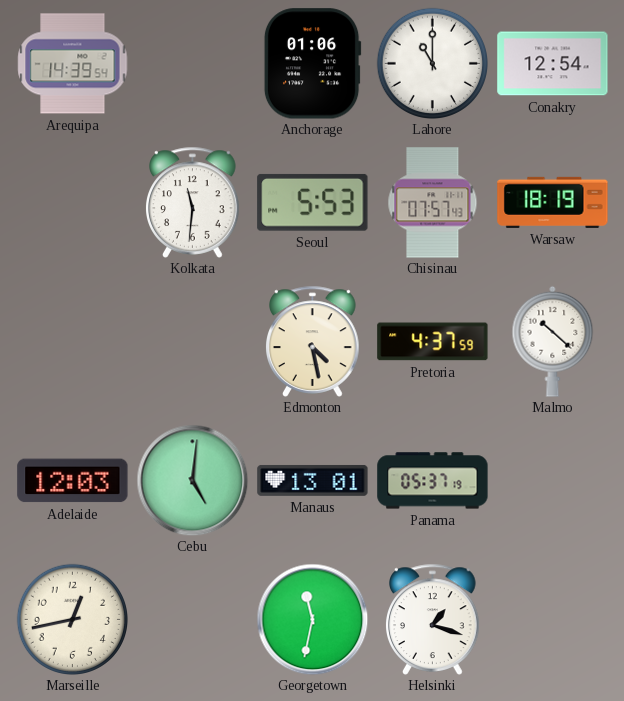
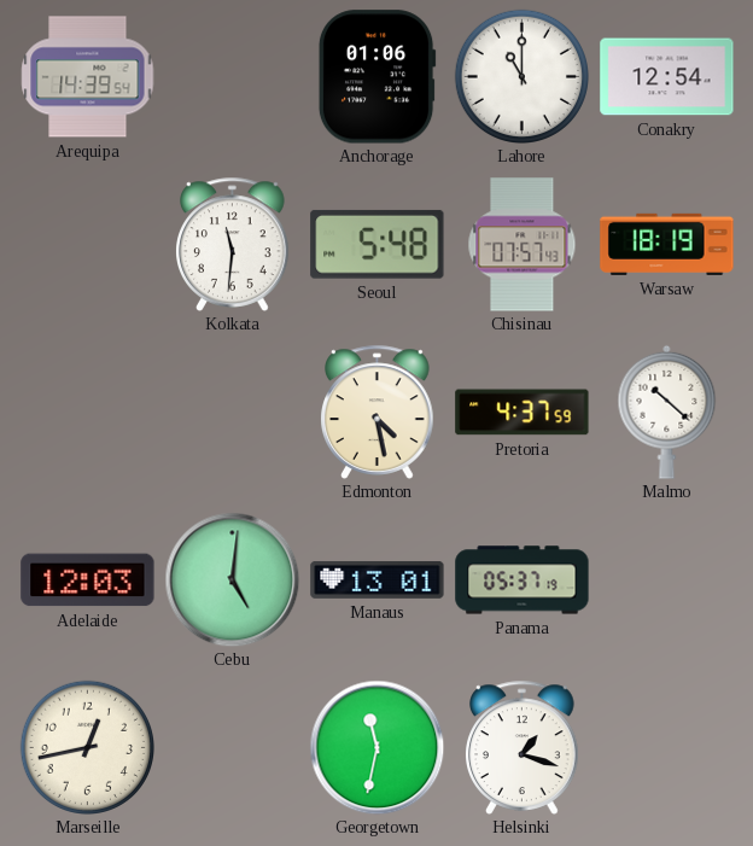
Seoul: 5:53 -> 5:48
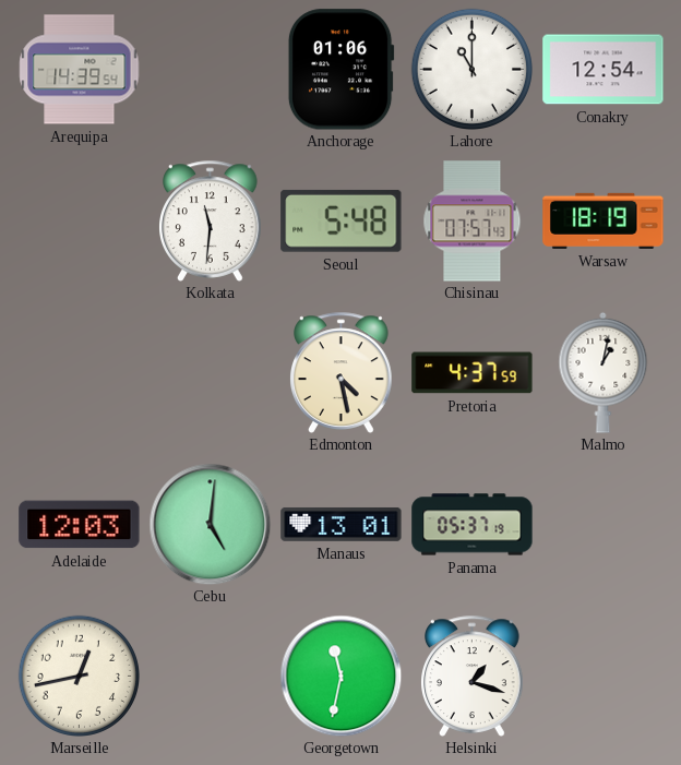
Malmo: 10:22 -> 1:02
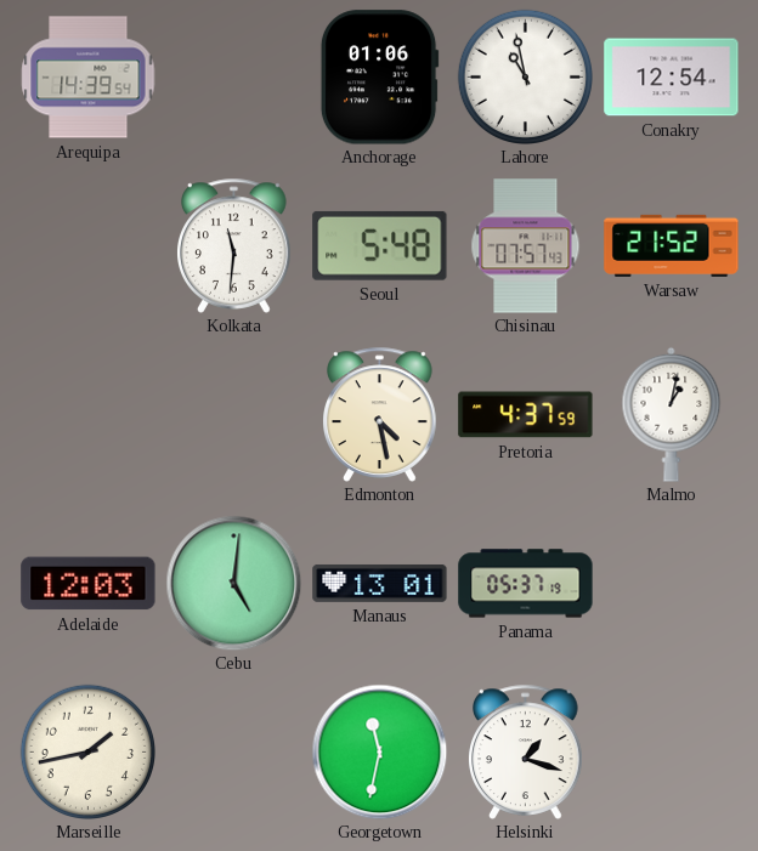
Lahore: 11:00 -> 10:58
Warsaw: 18:19 -> 21:52
Marseille: 12:43 -> 1:43
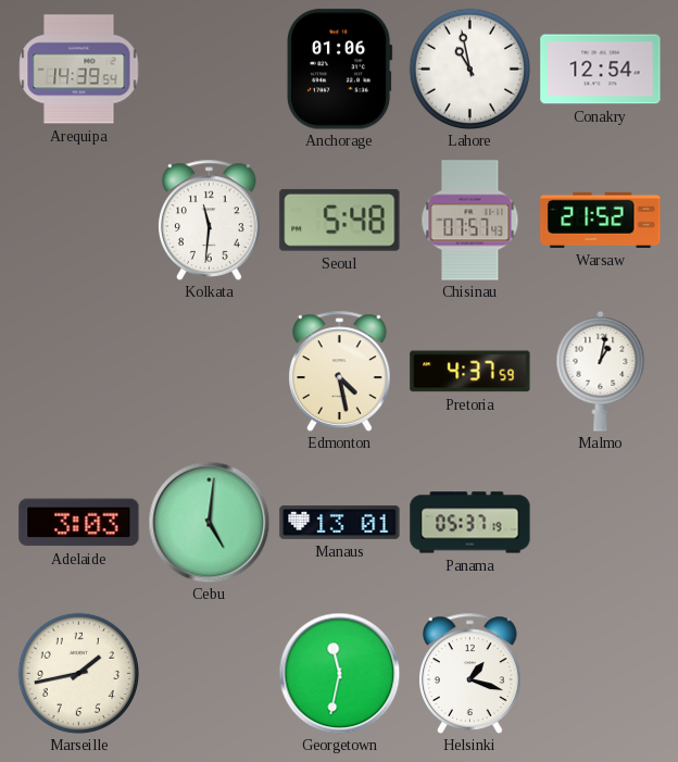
Adelaide: 12:03 -> 3:03
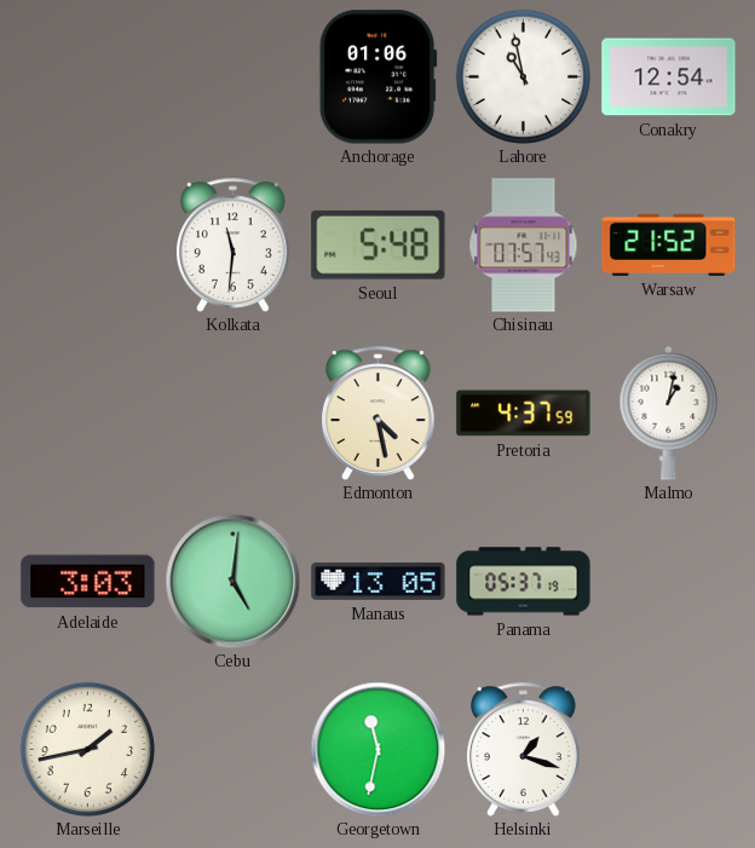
Arequipa: 14:39 -> none
Manaus: 13:01 -> 13:05
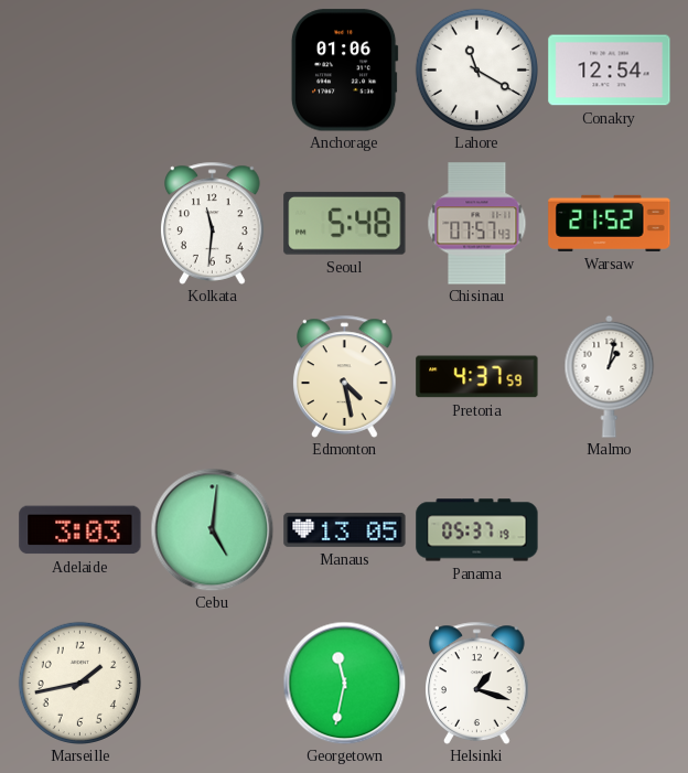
Lahore: 10:58 -> 11:20
